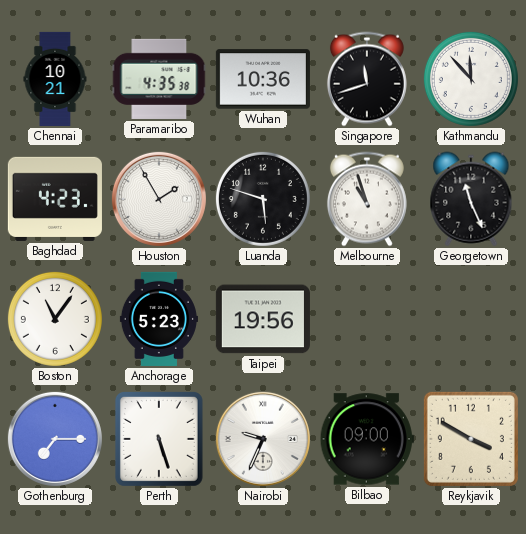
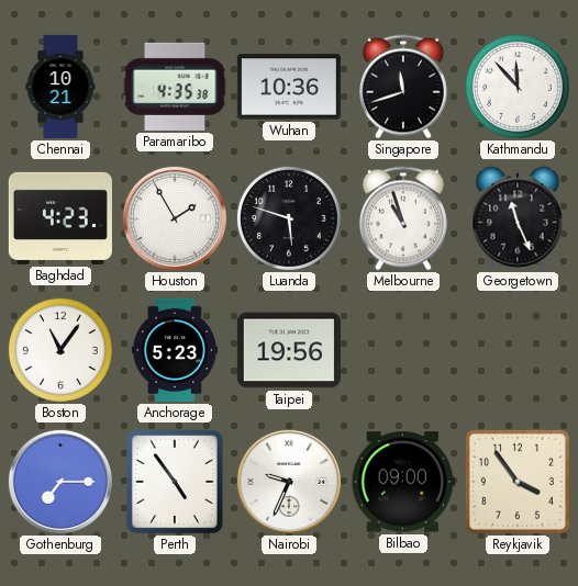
Perth: 5:27 -> 4:54
Reykjavik: 3:50 -> 3:54
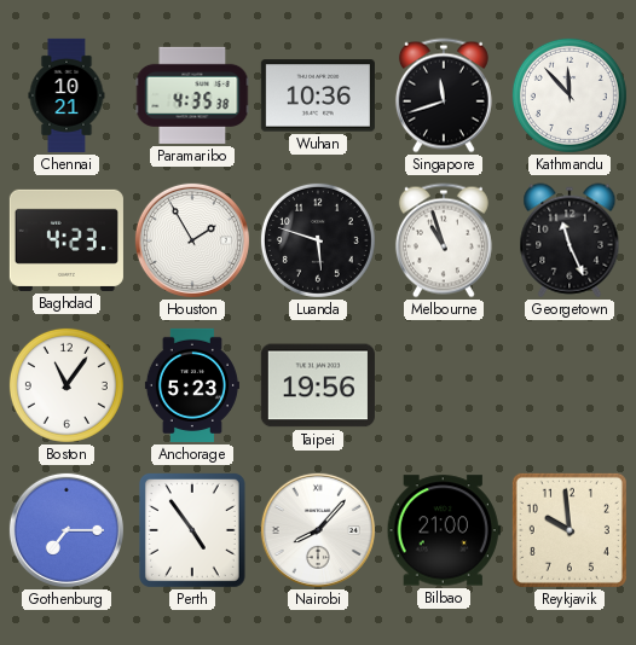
Nairobi: 9:34 -> 8:07
Bilbao: 09:00 -> 21:00
Reykjavik: 3:54 -> 9:59
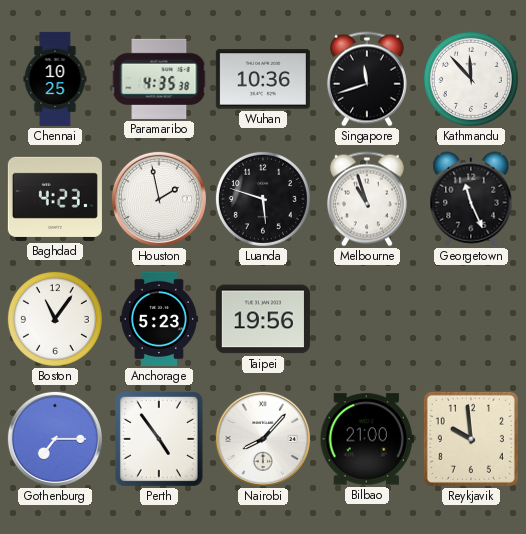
Chennai: 10:21 -> 10:25
Houston: 1:55 -> 1:58
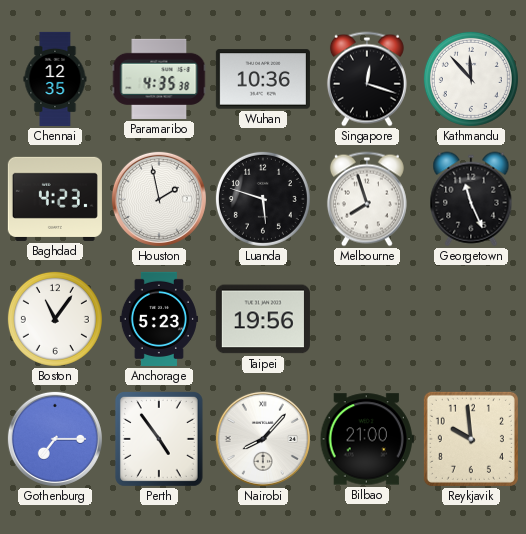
Chennai: 10:25 -> 12:35
Singapore: 11:42 -> 12:18
Melbourne: 10:57 -> 7:57
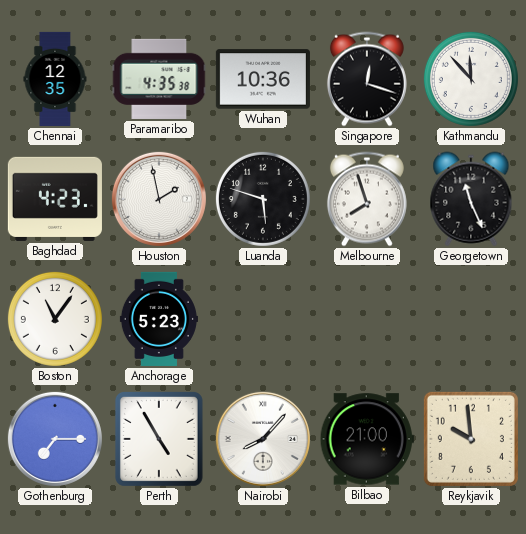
Taipei: 19:56 -> none
Perth: 4:54 -> 4:55
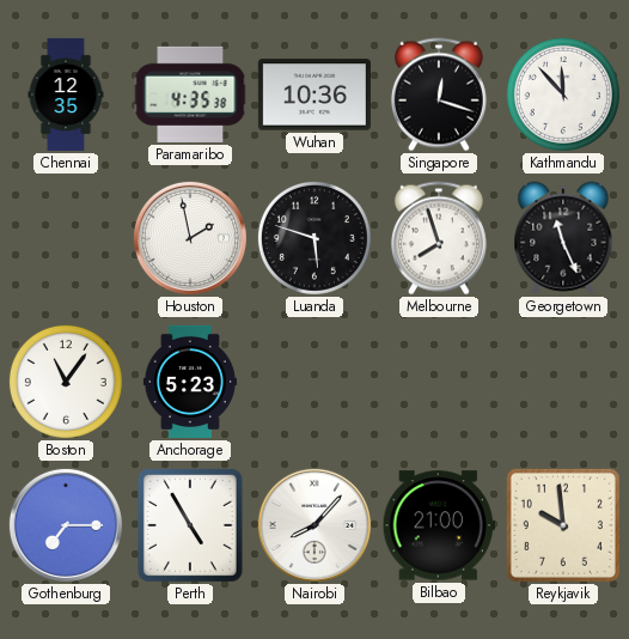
Baghdad: 4:23 -> none
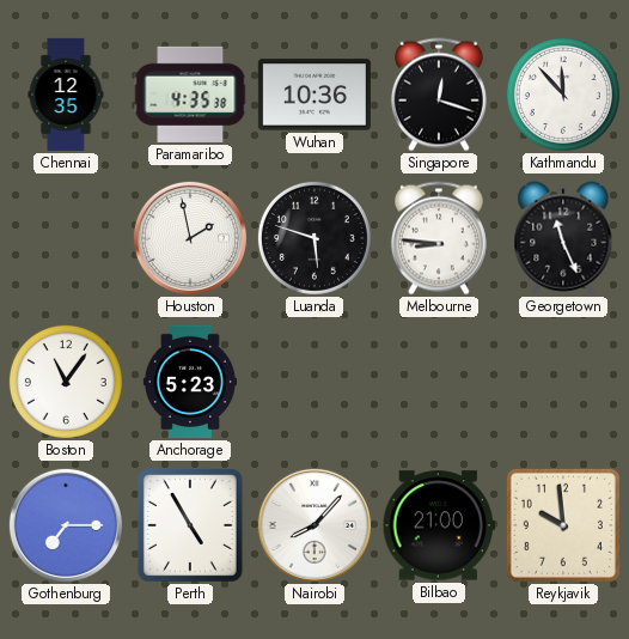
Melbourne: 7:57 -> 8:46
